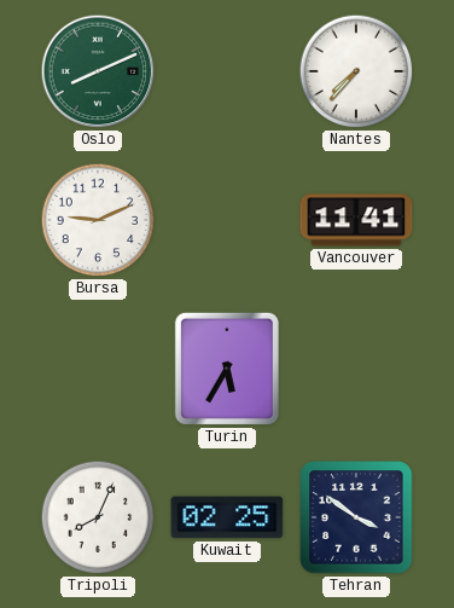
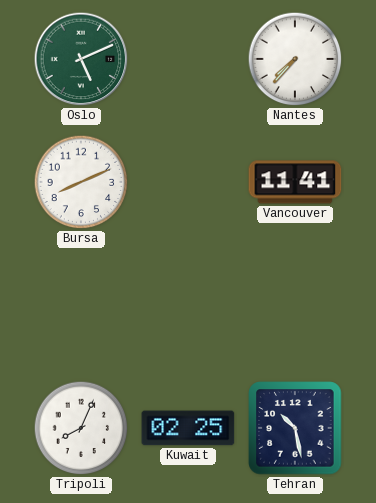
Oslo: 8:11 -> 5:11
Bursa: 9:11 -> 8:11
Turin: 5:35 -> none
Tehran: 3:51 -> 10:28
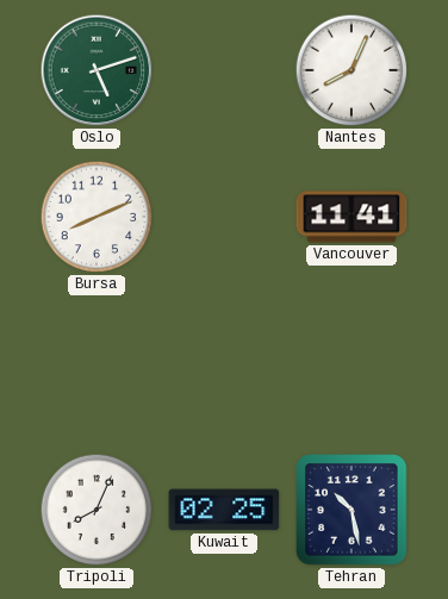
Oslo: 5:11 -> 5:12
Nantes: 7:37 -> 8:04
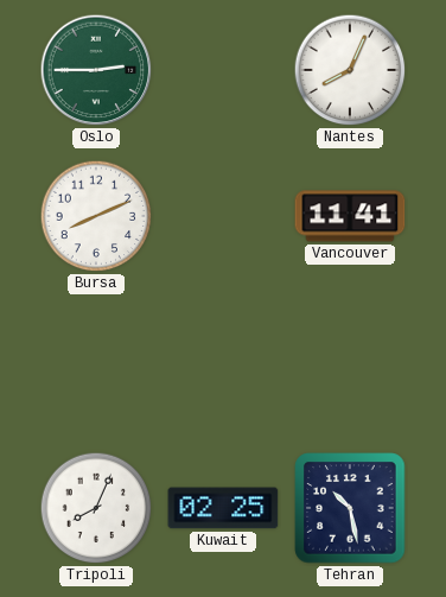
Oslo: 5:12 -> 2:45
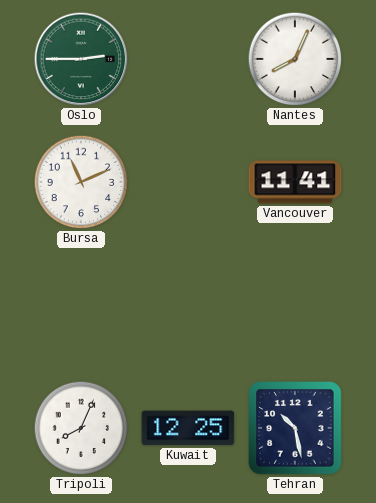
Bursa: 8:11 -> 11:11
Kuwait: 02:25 -> 12:25
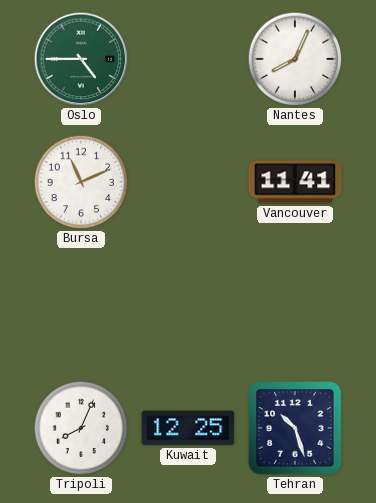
Oslo: 2:45 -> 4:45
Tehran: 10:28 -> 10:27
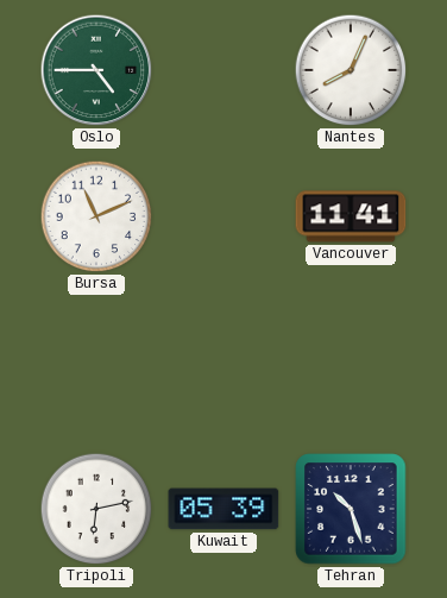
Tripoli: 8:04 -> 6:13
Kuwait: 12:25 -> 05:39
